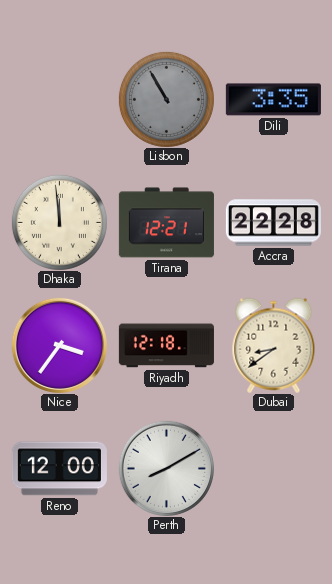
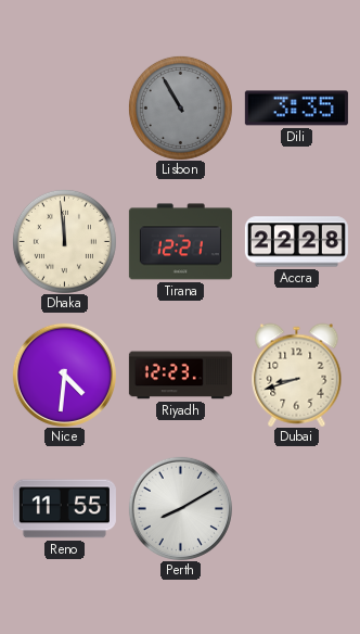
Nice: 3:36 -> 4:31
Riyadh: 12:18 -> 12:23
Dubai: 8:39 -> 8:42
Reno: 12:00 -> 11:55
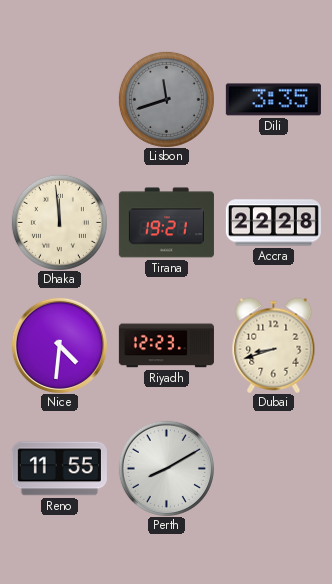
Lisbon: 10:55 -> 11:42
Tirana: 12:21 -> 19:21
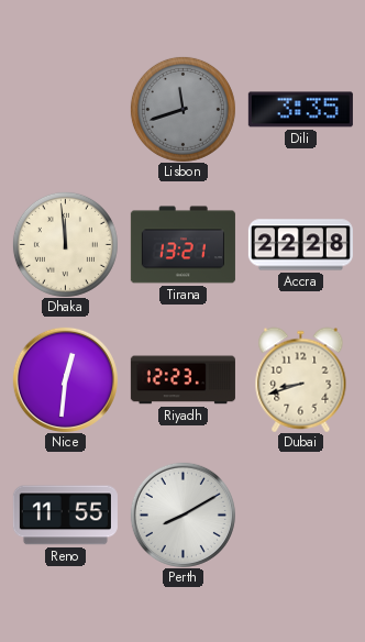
Tirana: 19:21 -> 13:21
Nice: 4:31 -> 12:31
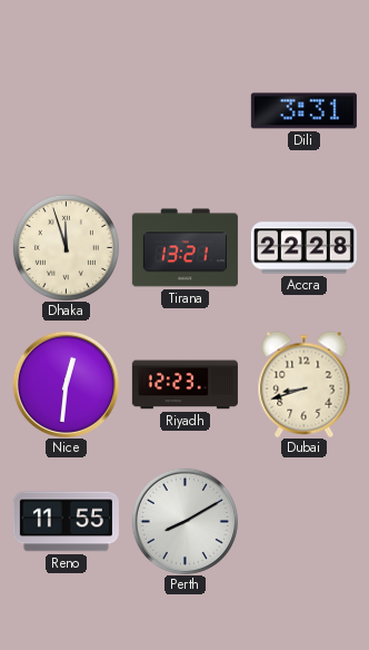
Lisbon: 11:42 -> none
Dili: 3:35 -> 3:31
Dhaka: 11:59 -> 11:57
